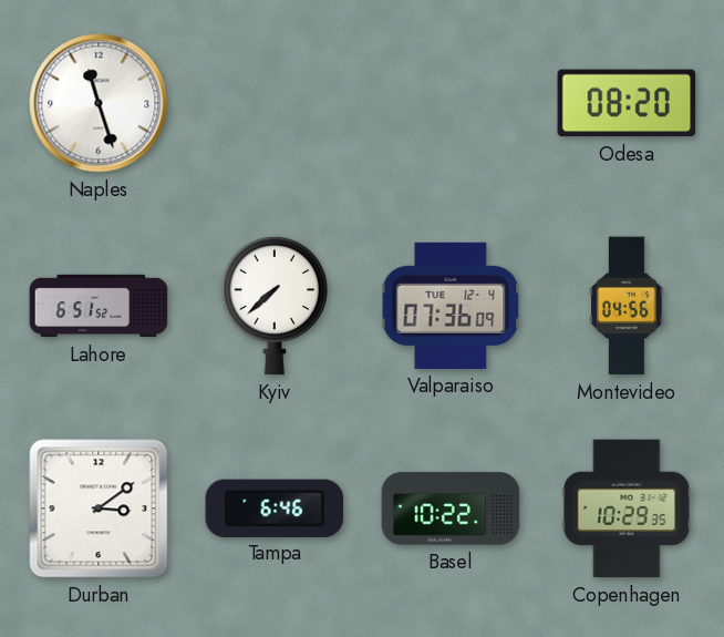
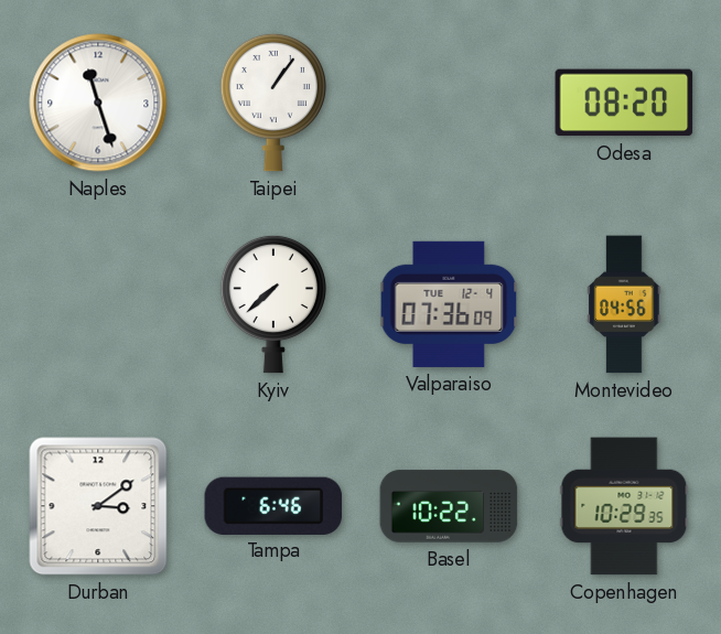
Taipei: none -> 1:06
Lahore: 6:51 -> none
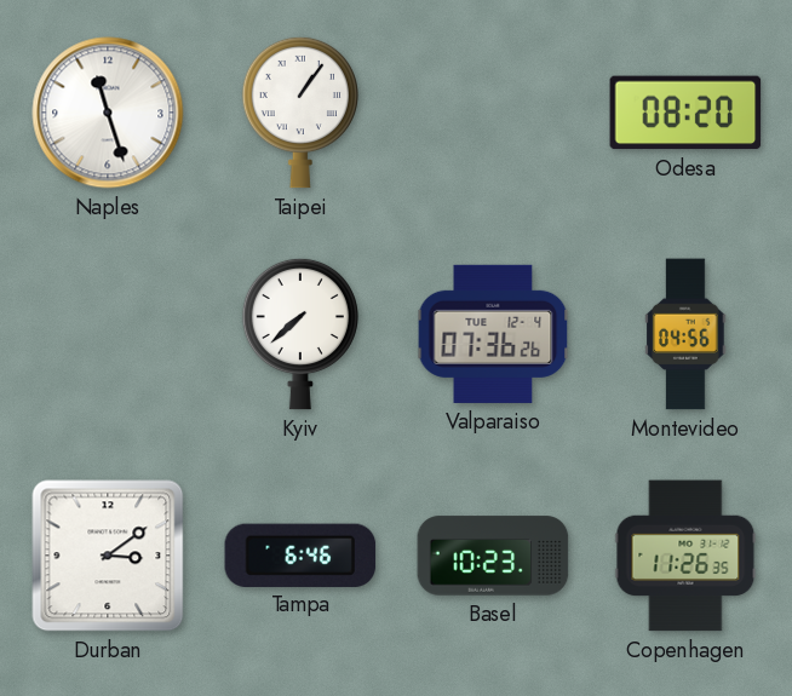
Valparaiso: 07:36:09 -> 07:36:26
Basel: 10:22 -> 10:23
Copenhagen: 10:29 -> 11:26
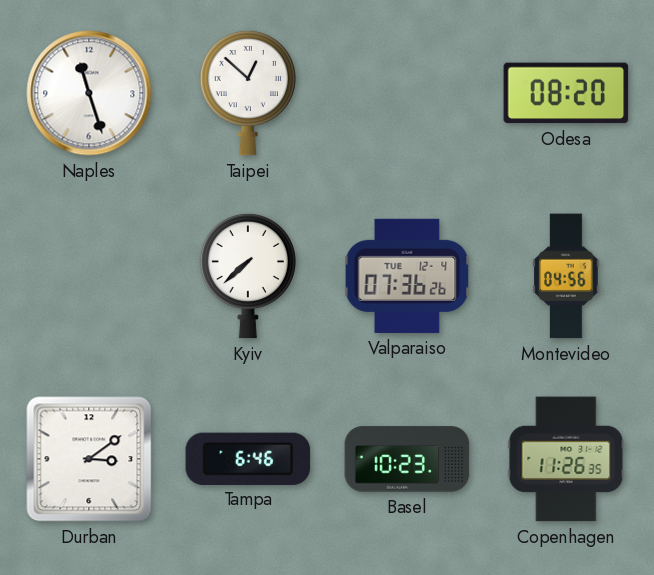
Taipei: 1:06 -> 12:52
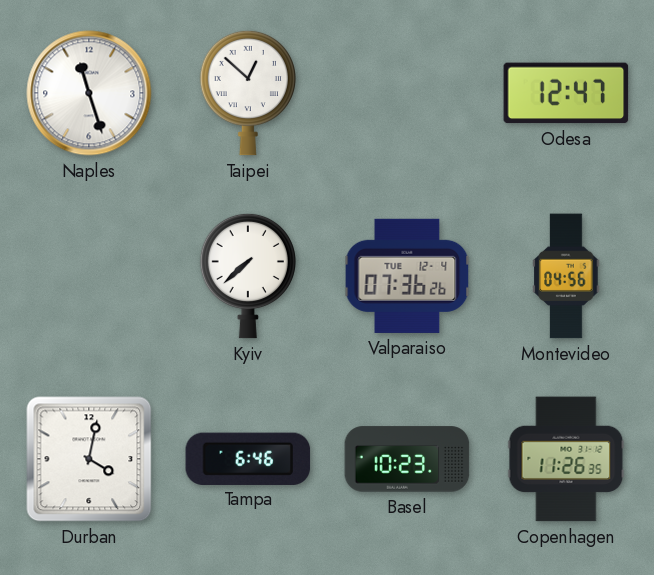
Odesa: 08:20 -> 12:47
Durban: 3:09 -> 4:02
